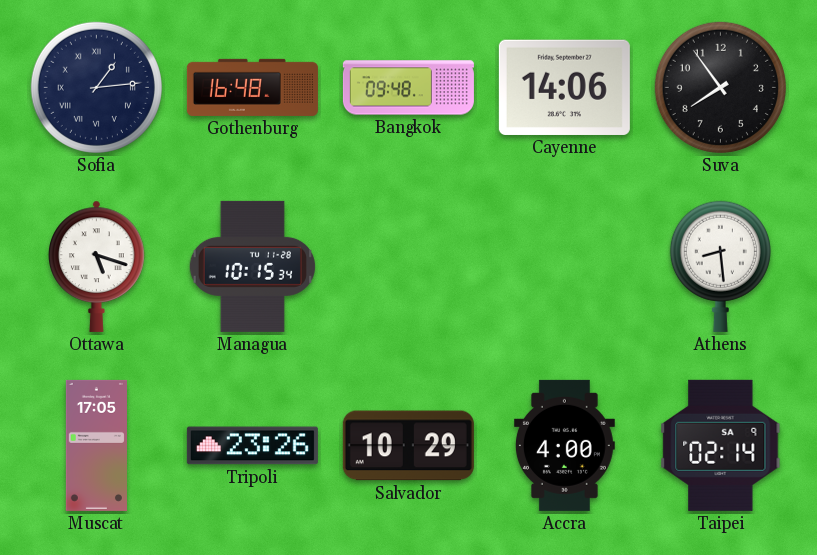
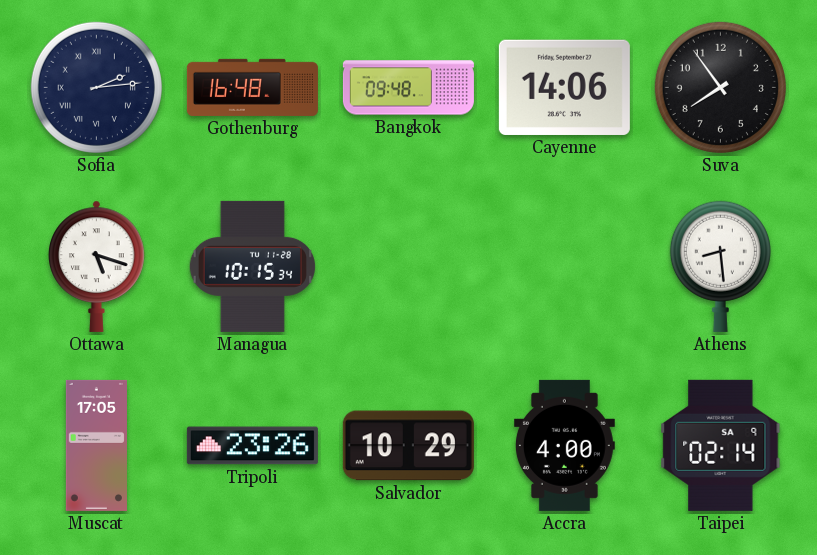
Sofia: 1:14 -> 2:14
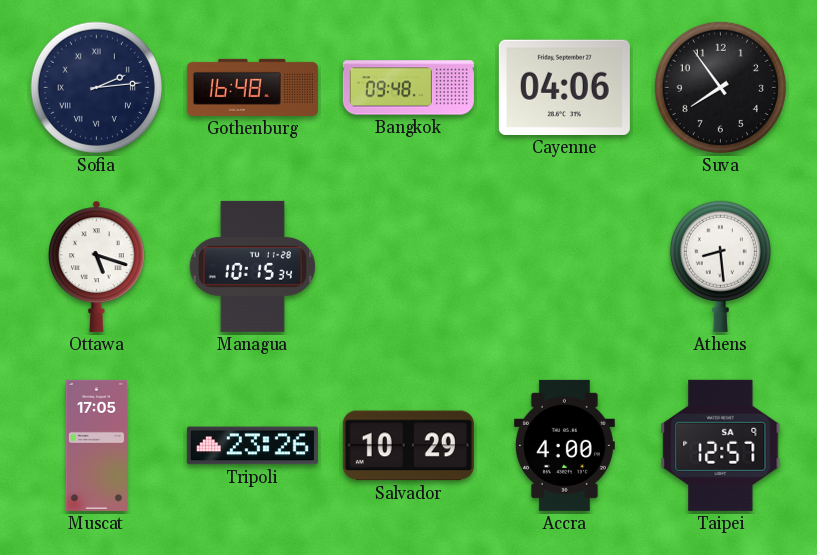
Cayenne: 14:06 -> 04:06
Taipei: 02:14 -> 12:57
